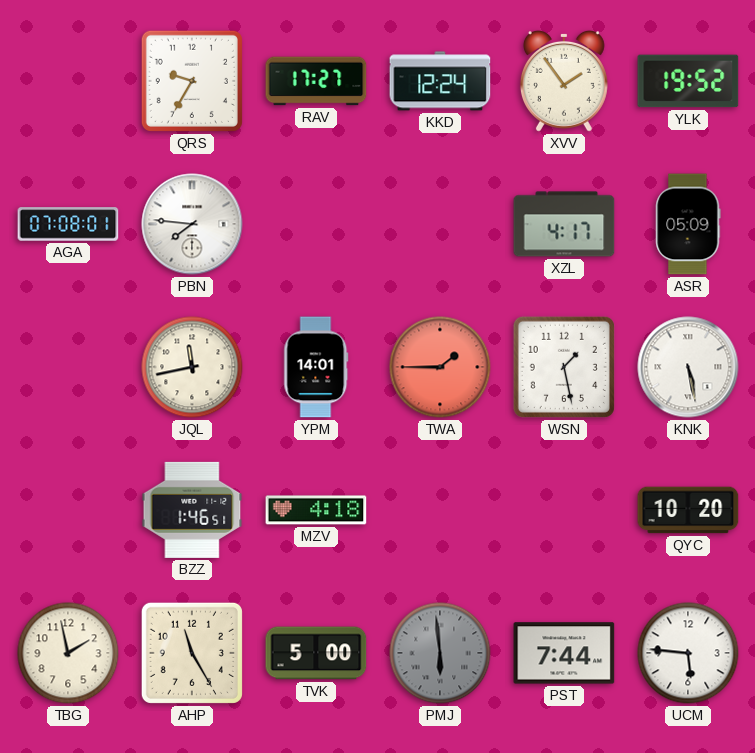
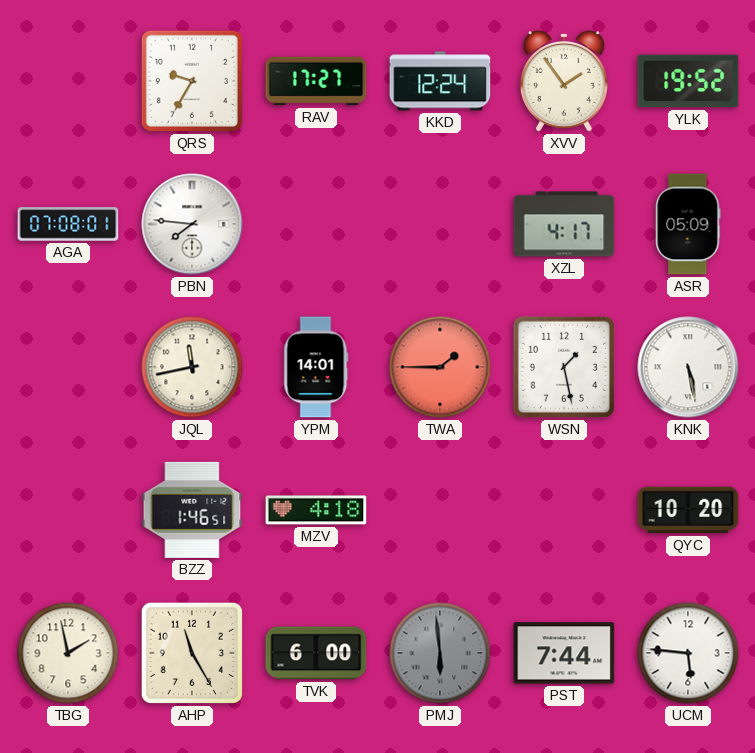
TVK: 5:00 -> 6:00
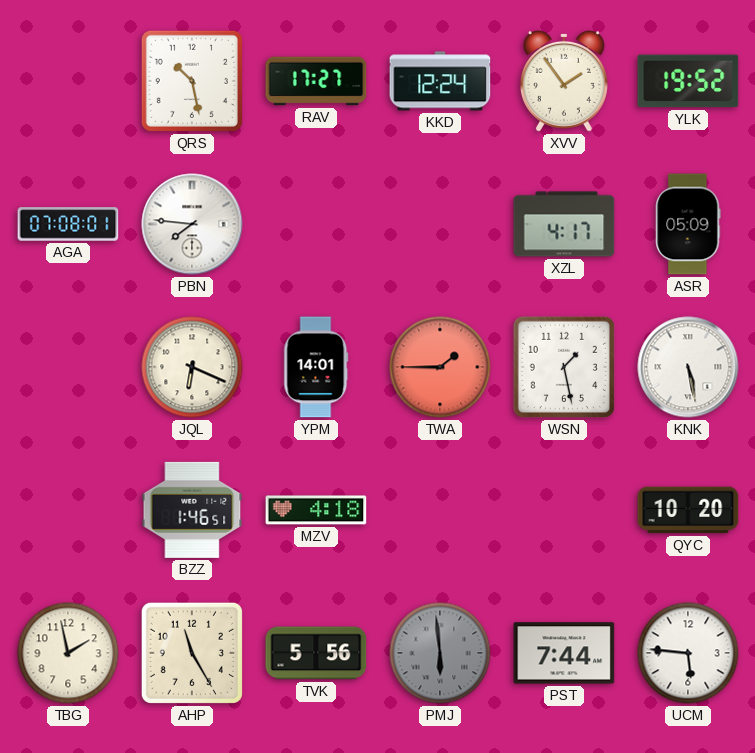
QRS: 9:35 -> 10:28
JQL: 11:43 -> 6:19
TVK: 6:00 -> 5:56
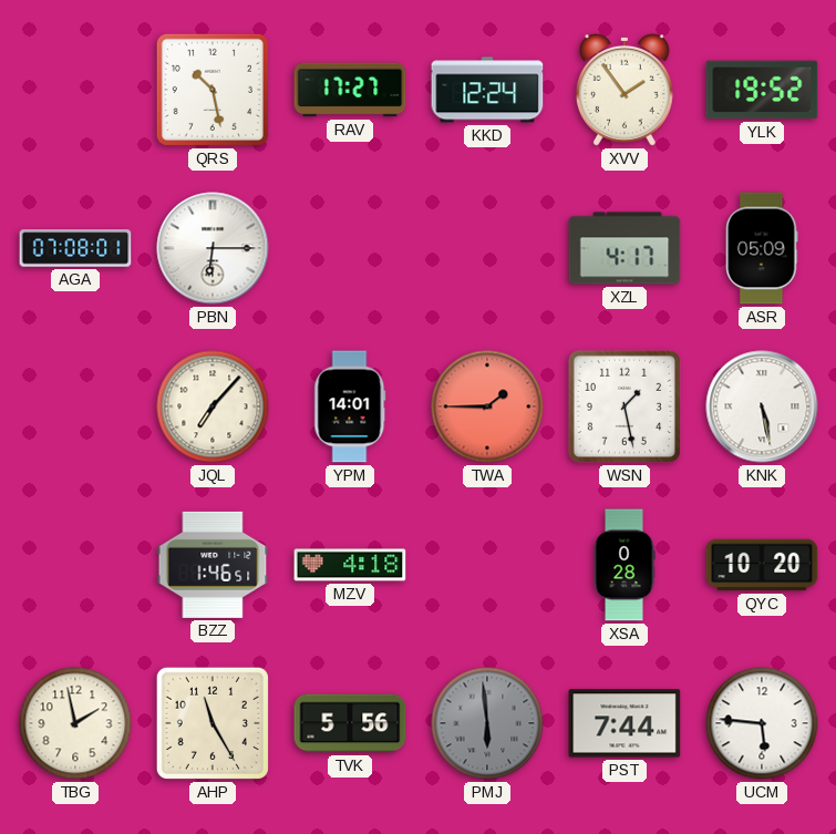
PBN: 7:46 -> 6:15
JQL: 6:19 -> 7:07
XSA: none -> 0:28
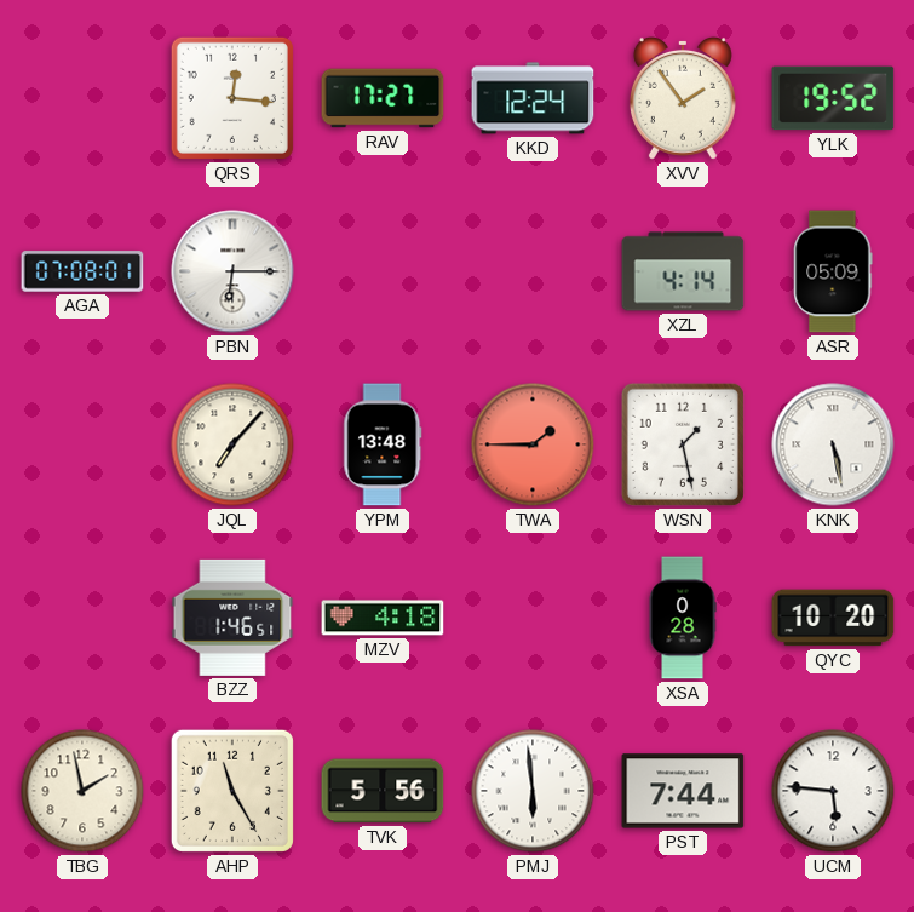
QRS: 10:28 -> 12:16
XZL: 4:17 -> 4:14
YPM: 14:01 -> 13:48
PMJ dial: grey -> white
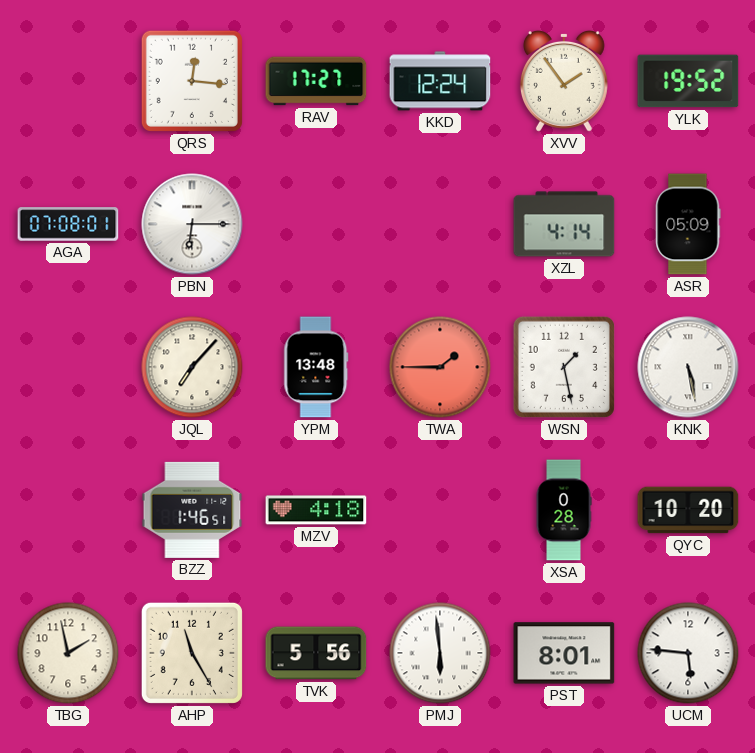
PST: 7:44 -> 8:01
